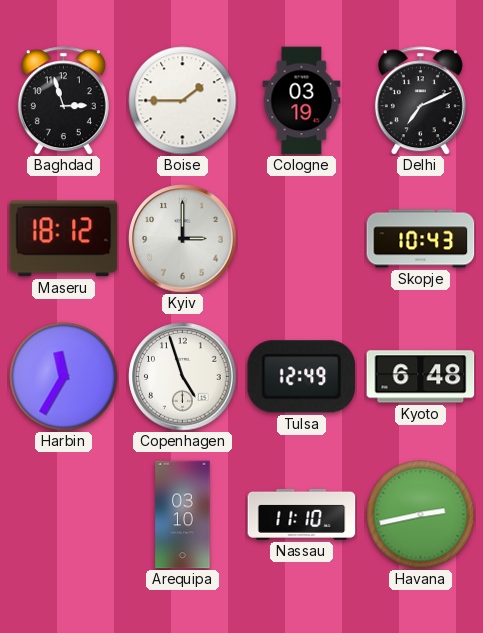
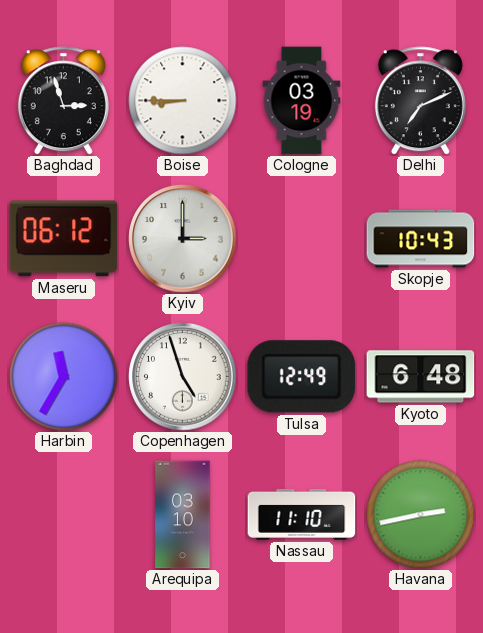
Boise: 1:45 -> 8:45
Maseru: 18:12 -> 06:12
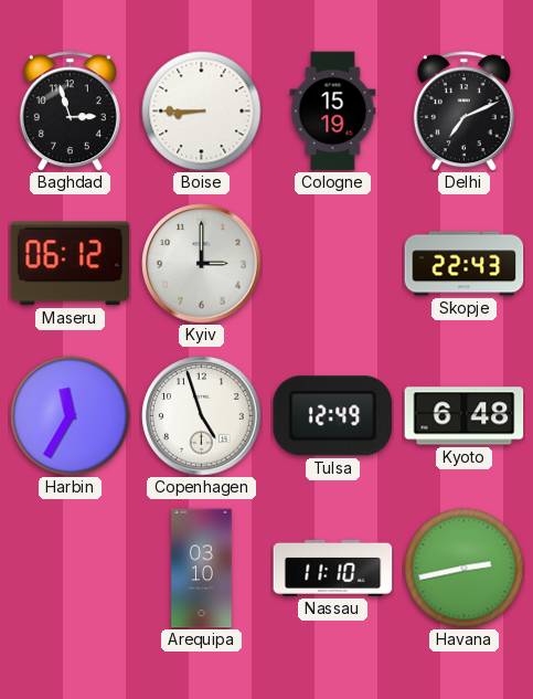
Cologne: 03:19 -> 15:19
Skopje: 10:43 -> 22:43
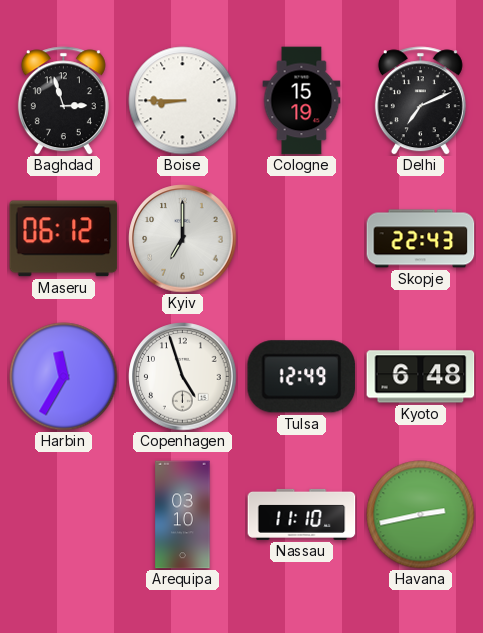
Kyiv: 3:00 -> 7:00
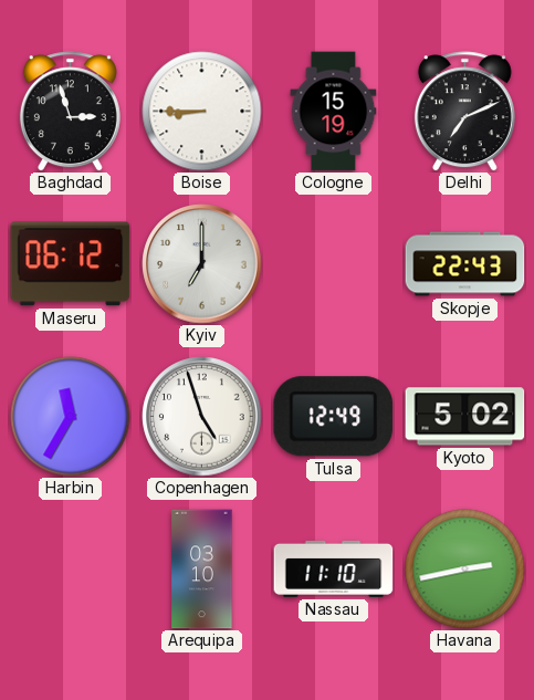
Kyoto: 6:48 -> 5:02
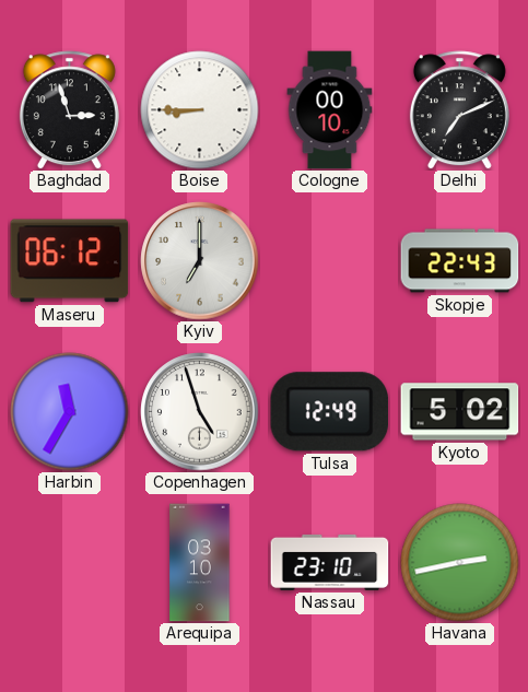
Cologne: 15:19 -> 00:10
Nassau: 11:10 -> 23:10
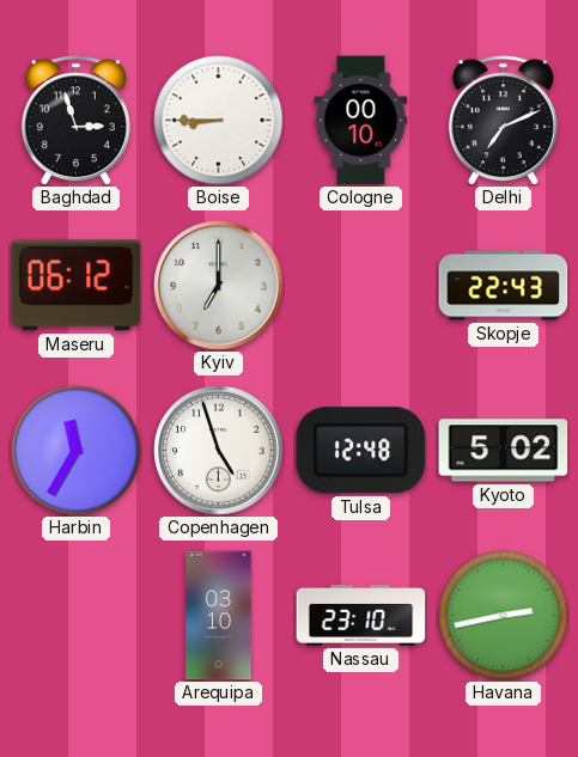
Tulsa: 12:49 -> 12:48
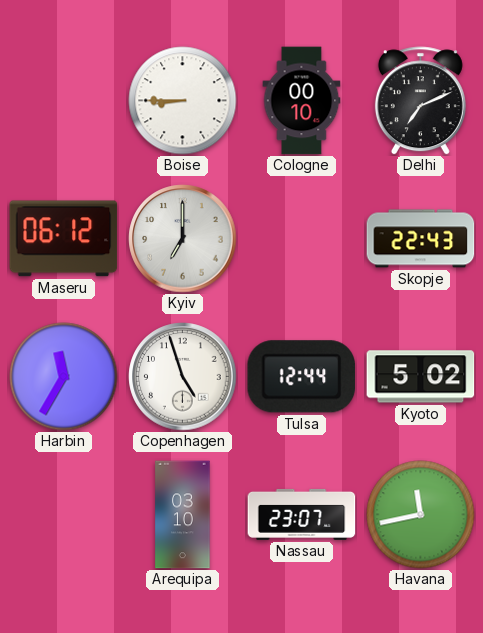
Baghdad: 2:57 -> none
Tulsa: 12:48 -> 12:44
Nassau: 23:10 -> 23:07
Havana: 2:43 -> 11:43
